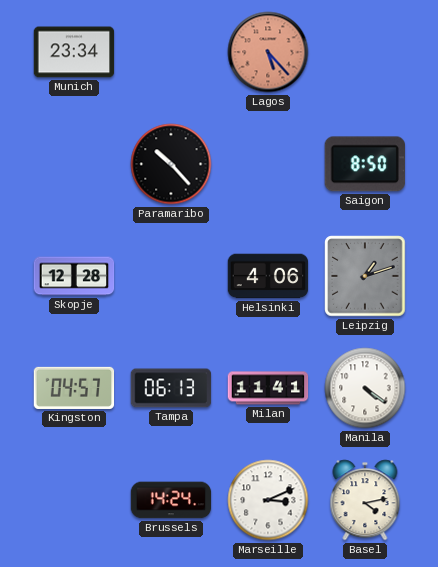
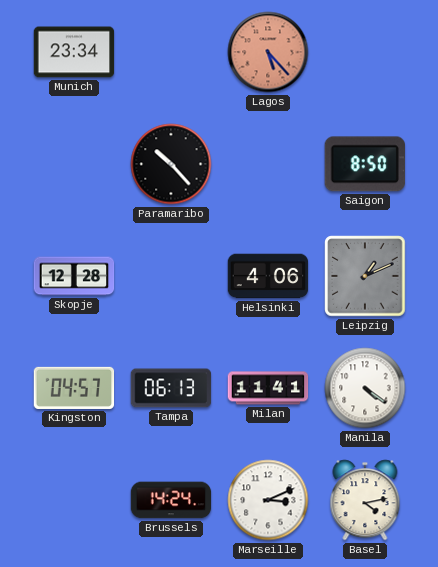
Leipzig: 1:12 -> 1:11
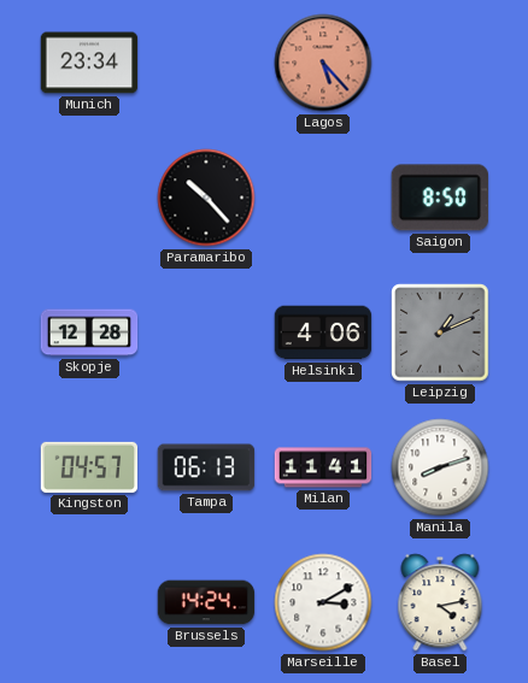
Manila: 4:21 -> 8:12
Marseille: 3:11 -> 3:10
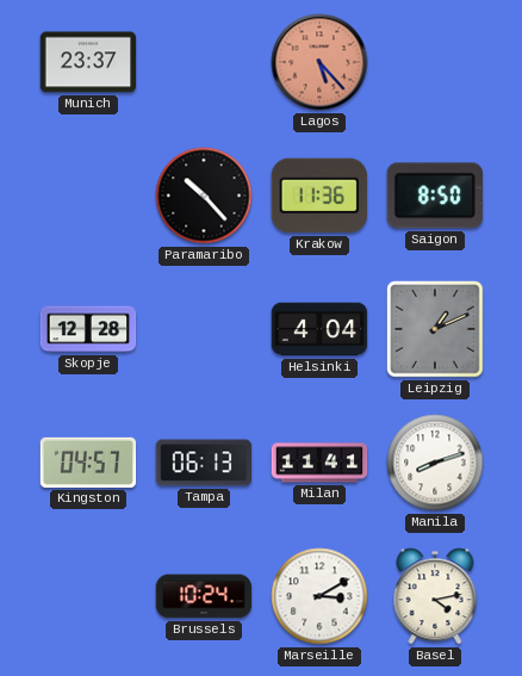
Munich: 23:34 -> 23:37
Krakow: none -> 11:36
Helsinki: 4:06 -> 4:04
Brussels: 14:24 -> 10:24
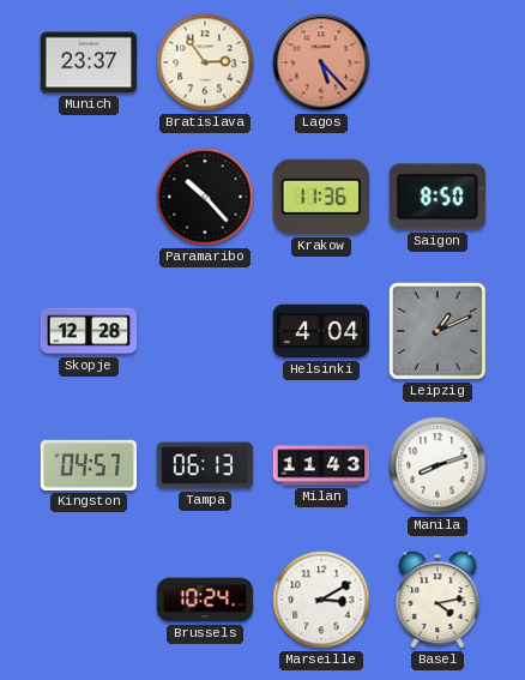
Bratislava: none -> 2:54
Milan: 11:41 -> 11:43
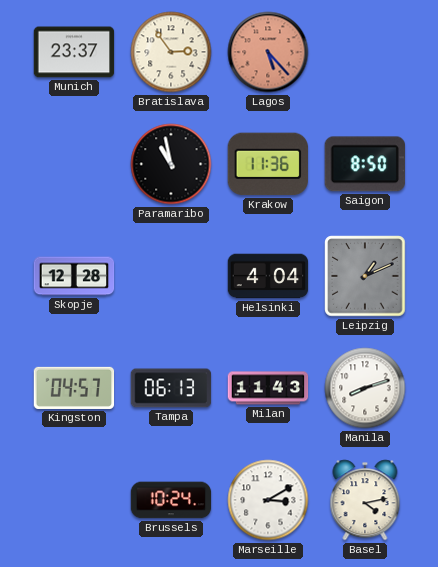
Paramaribo: 10:23 -> 10:58
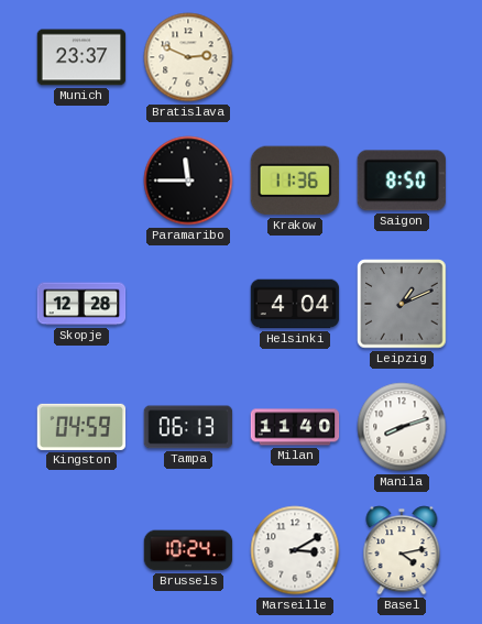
Bratislava: 2:54 -> 2:49
Lagos: 5:23 -> none
Paramaribo: 10:58 -> 11:45
Kingston: 04:57 -> 04:59
Milan: 11:43 -> 11:40
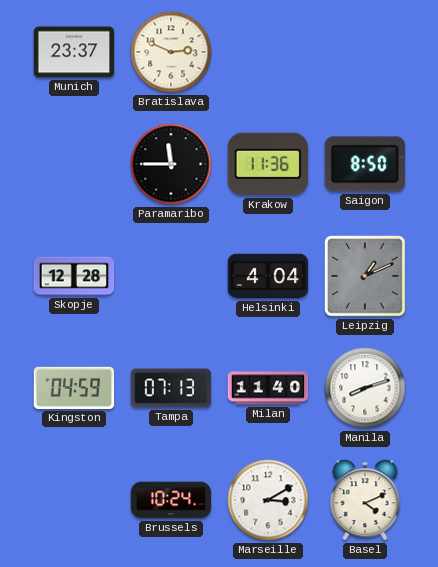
Tampa: 06:13 -> 07:13
Basel: 4:13 -> 4:11
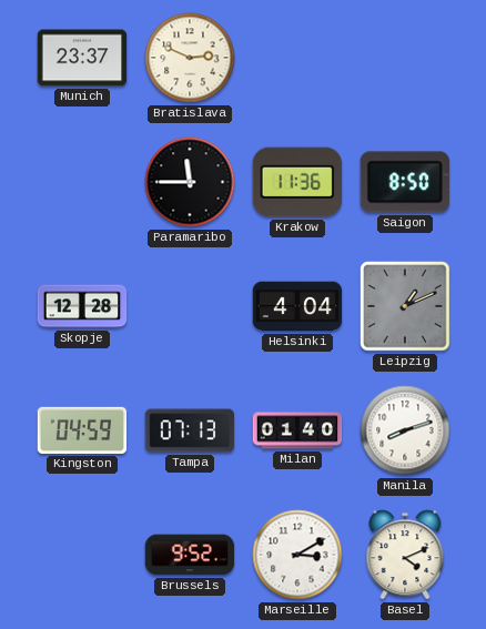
Milan: 11:40 -> 01:40
Brussels: 10:24 -> 9:52
